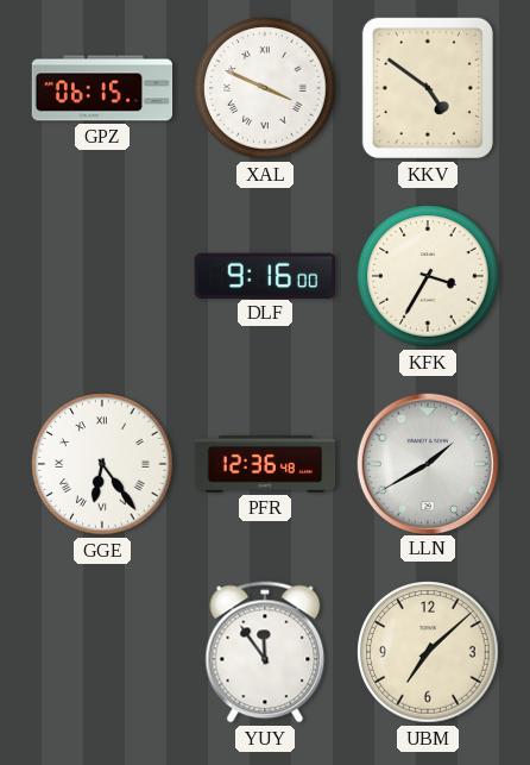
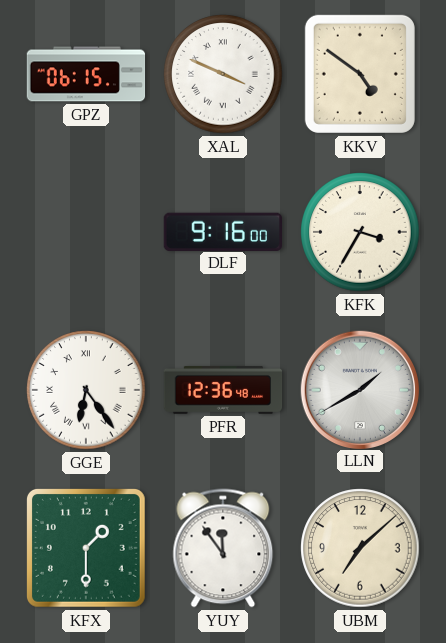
KFX: none -> 1:30
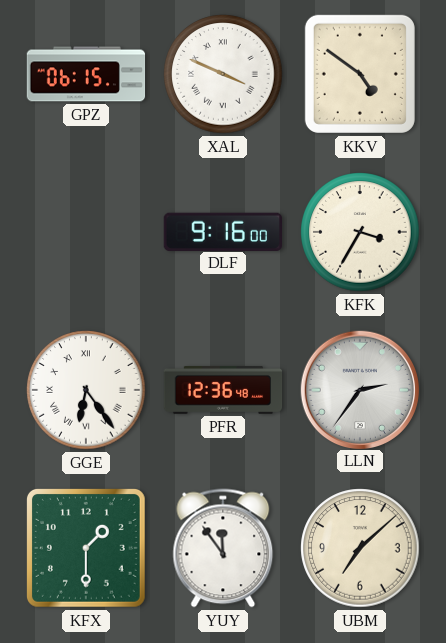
LLN: 1:40 -> 2:36
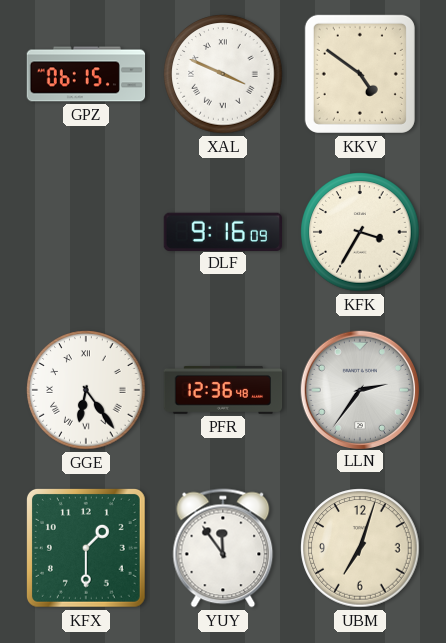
DLF: 9:16:00 -> 9:16:09
UBM: 7:08 -> 7:03
